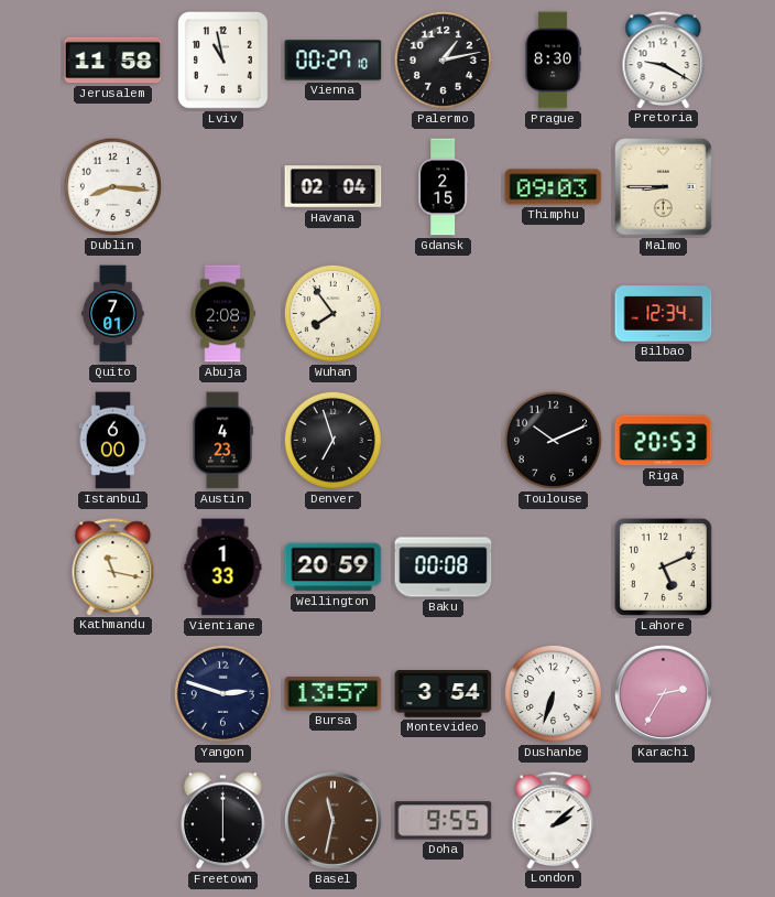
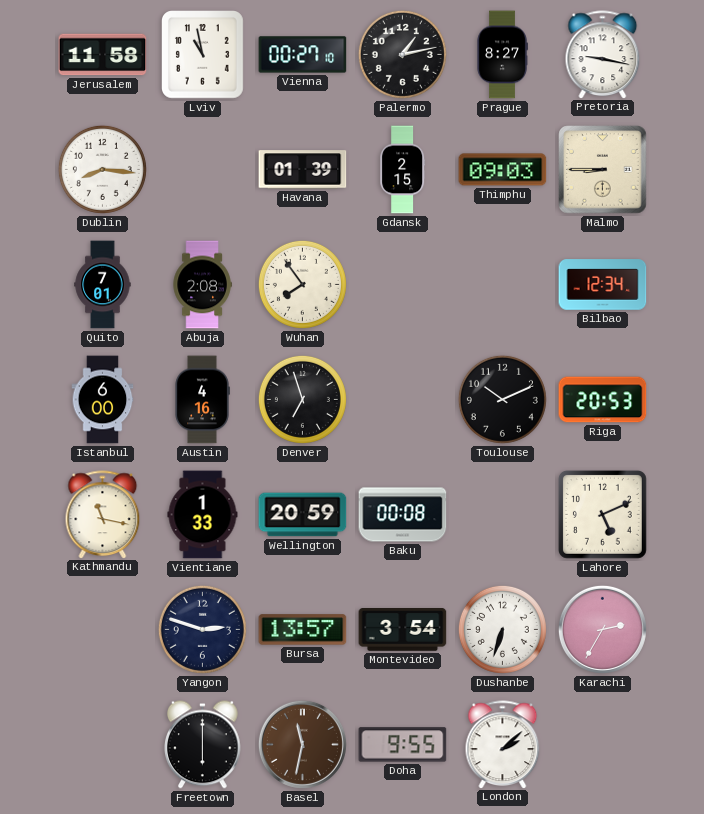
Prague: 8:30 -> 8:27
Pretoria: 9:20 -> 9:17
Havana: 02:04 -> 01:39
Austin: 4:23 -> 4:16
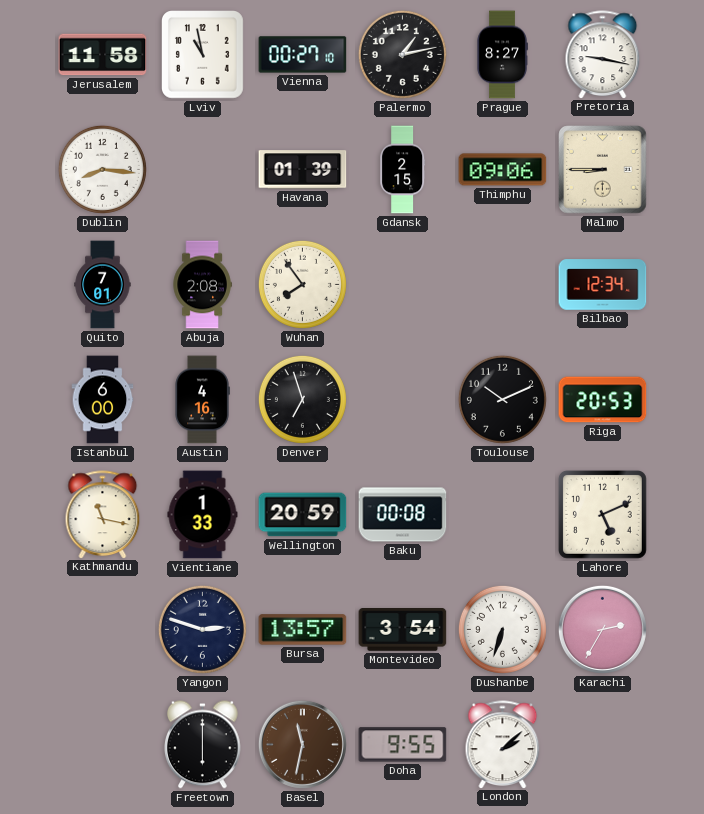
Thimphu: 09:03 -> 09:06
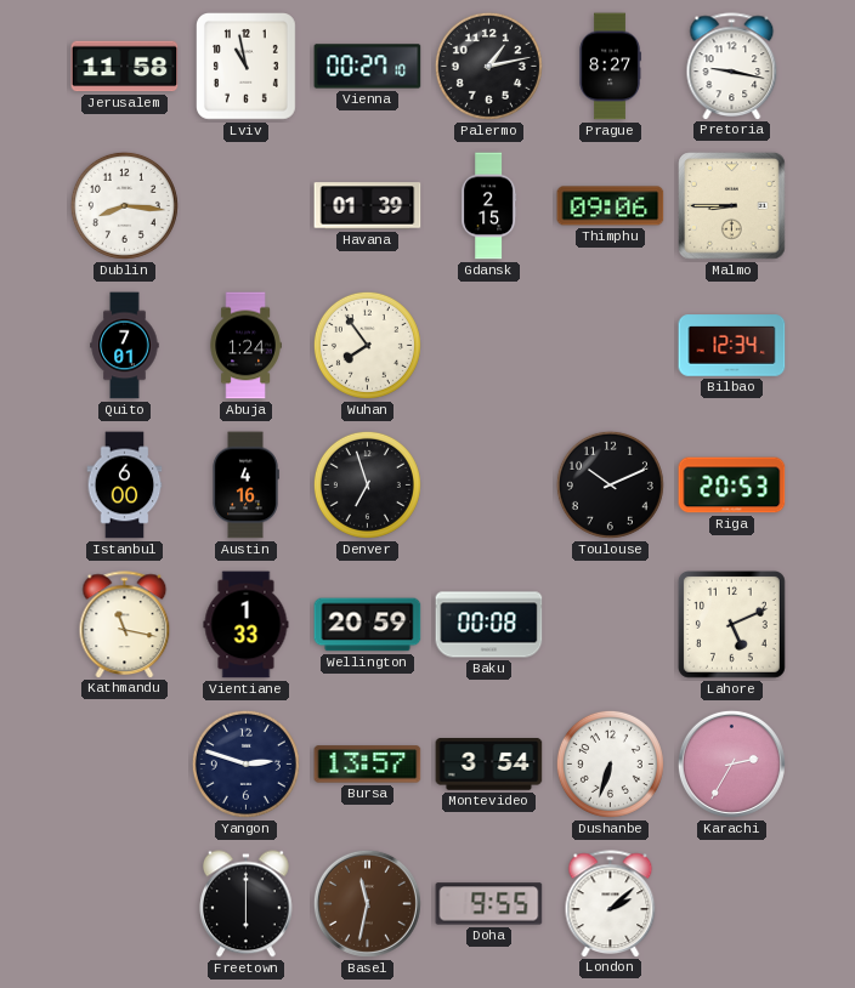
Abuja: 2:08 -> 1:24
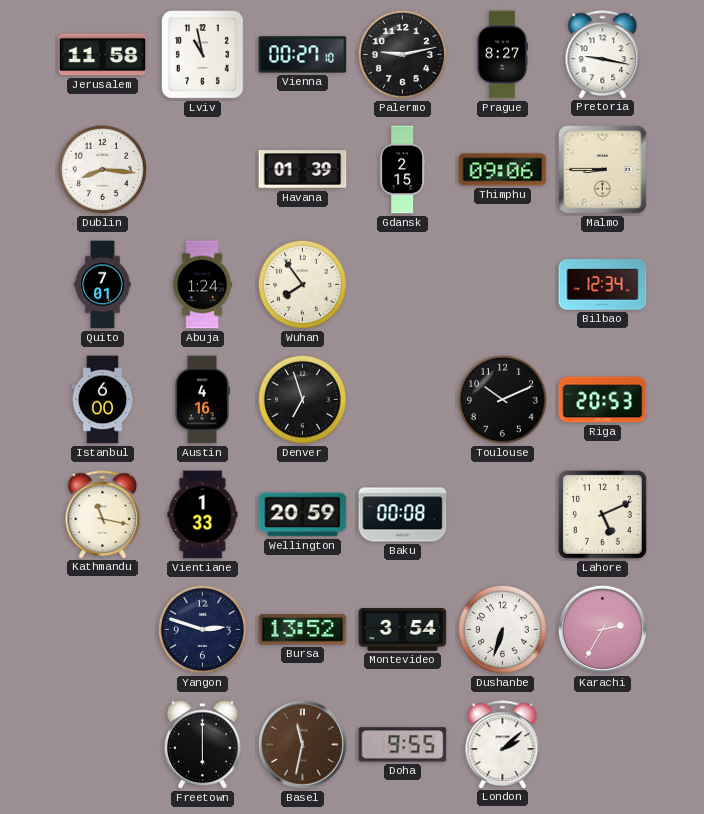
Palermo: 1:13 -> 9:13
Bursa: 13:57 -> 13:52
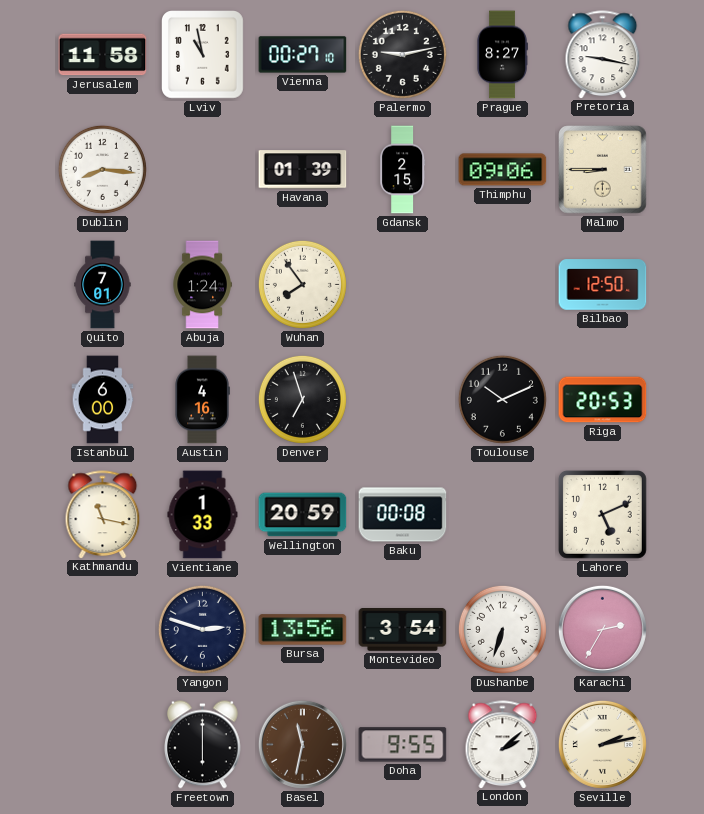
Bilbao: 12:34 -> 12:50
Bursa: 13:52 -> 13:56
Seville: none -> 2:13
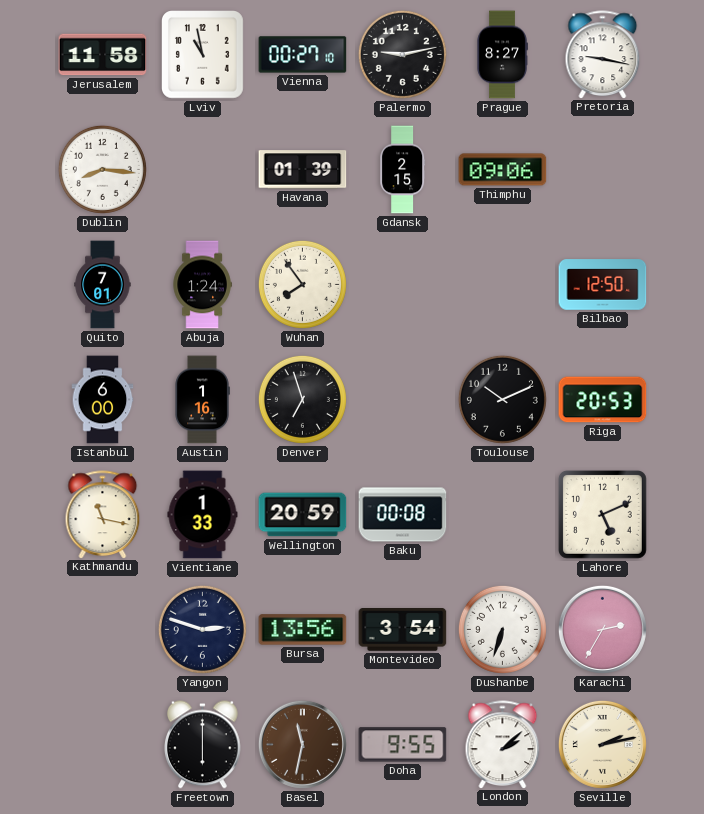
Malmo: 8:45 -> none
Austin: 4:16 -> 1:16
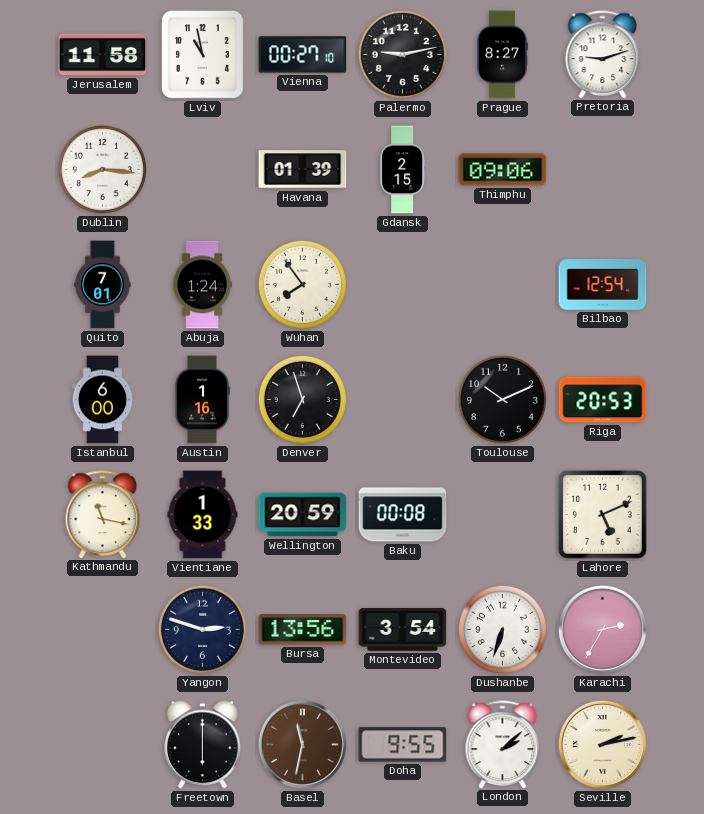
Pretoria: 9:17 -> 9:12
Bilbao: 12:50 -> 12:54
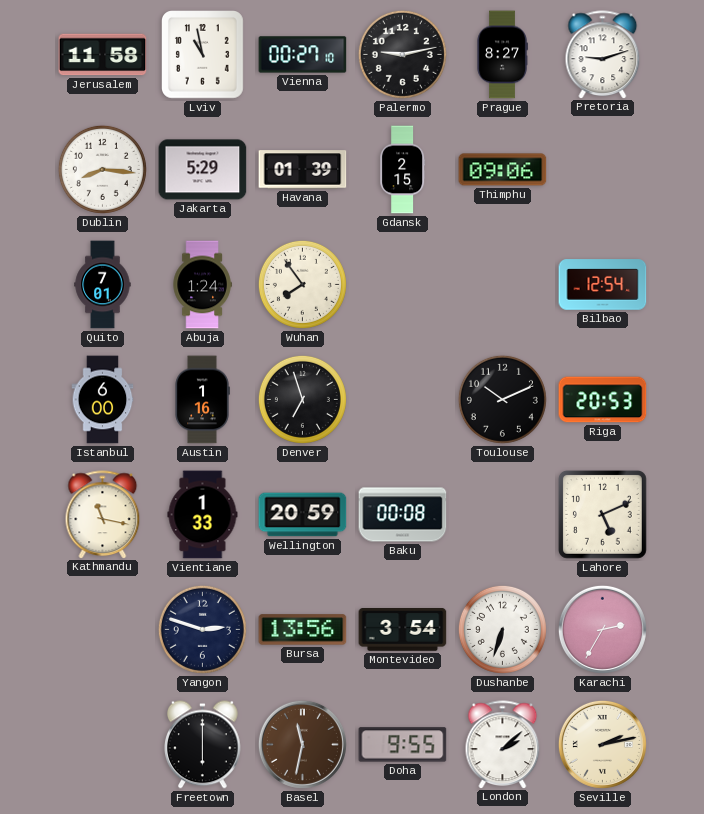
Jakarta: none -> 5:29
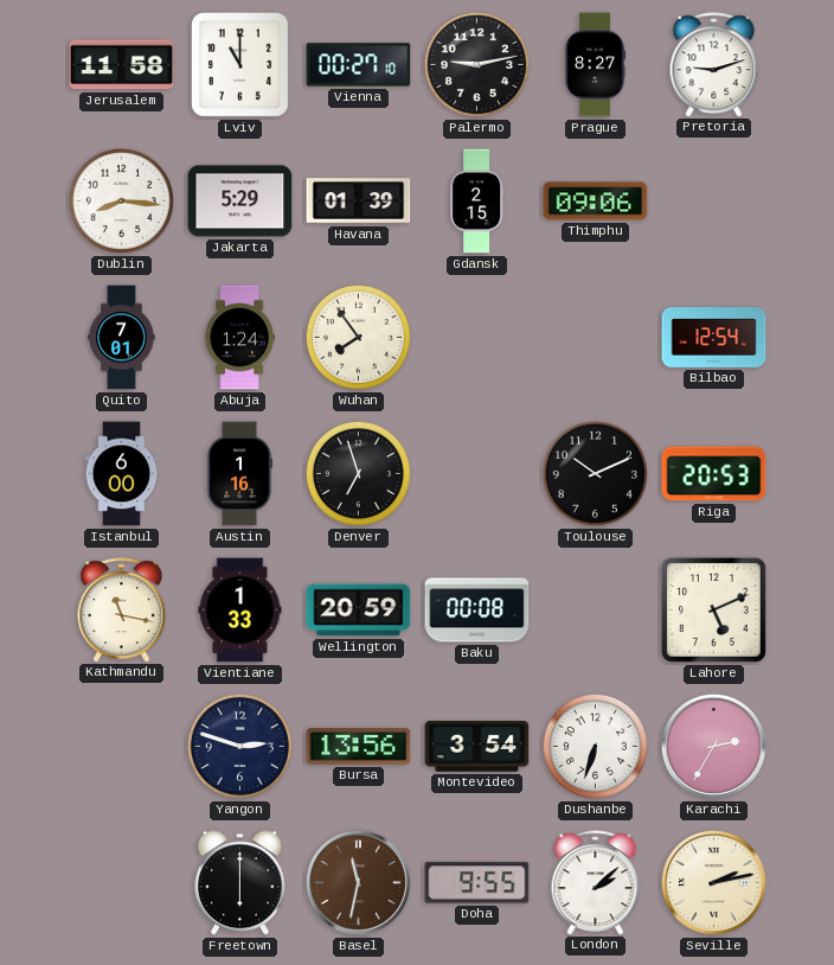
Lviv: 10:58 -> 11:00
